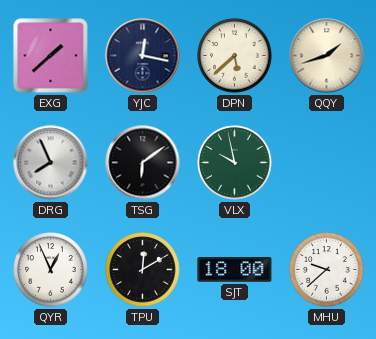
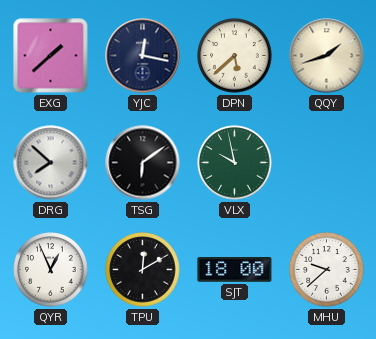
DRG: 7:56 -> 7:52
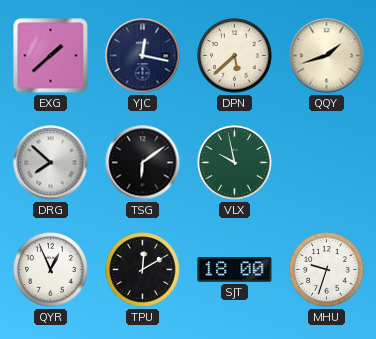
MHU: 9:38 -> 9:33
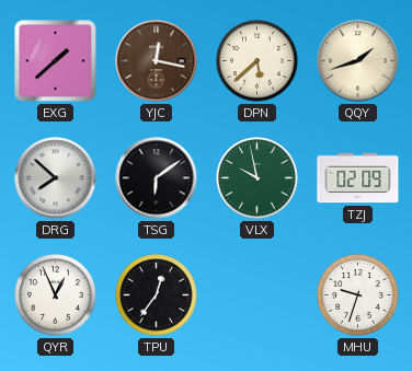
YJC dial: navy -> brown
TZJ: none -> 02:09
TPU: 12:10 -> 12:36
SJT: 18:00 -> none
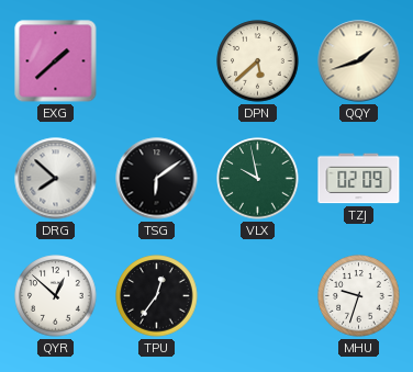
YJC: 12:17 -> none
QYR: 12:56 -> 12:52
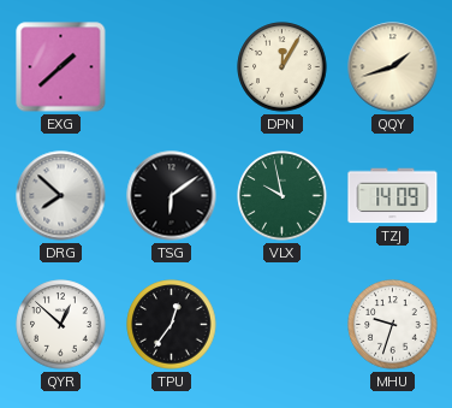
DPN: 5:38 -> 12:05
TZJ: 02:09 -> 14:09
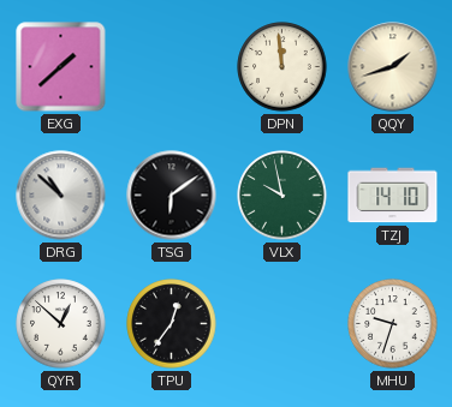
DPN: 12:05 -> 11:59
DRG: 7:52 -> 10:52
TZJ: 14:09 -> 14:10
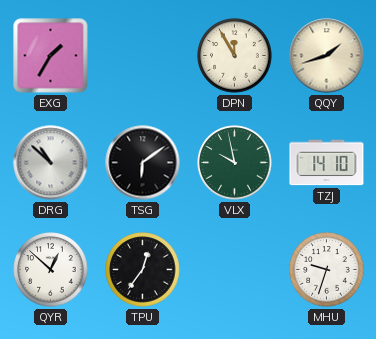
EXG: 1:38 -> 1:35
DPN: 11:59 -> 11:55
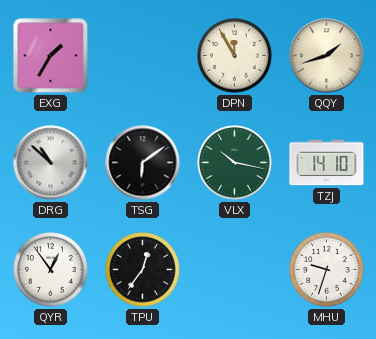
VLX: 9:58 -> 10:17
QYR: 12:52 -> 12:54
